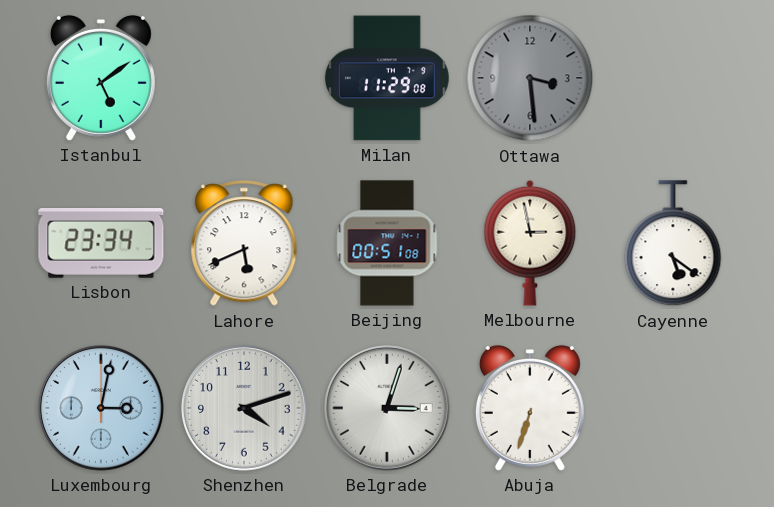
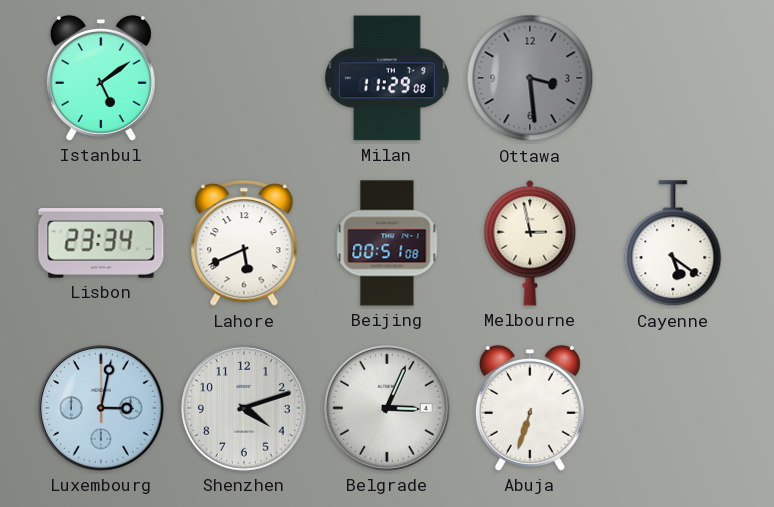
Belgrade: 3:03 -> 3:04
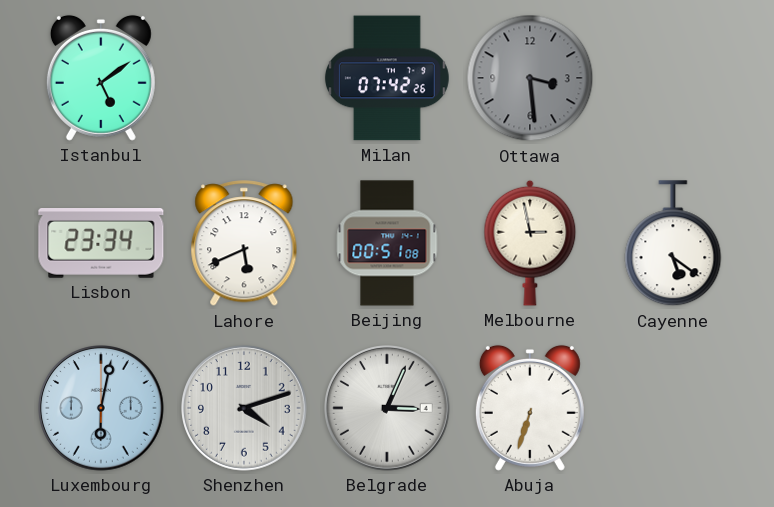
Milan: 11:29 -> 07:42
Luxembourg: 3:02 -> 6:02
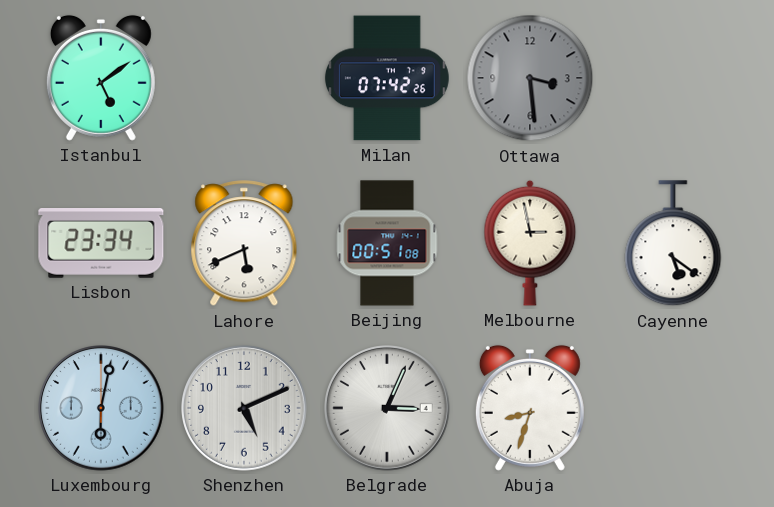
Shenzhen: 4:12 -> 5:11
Abuja: 6:33 -> 8:33
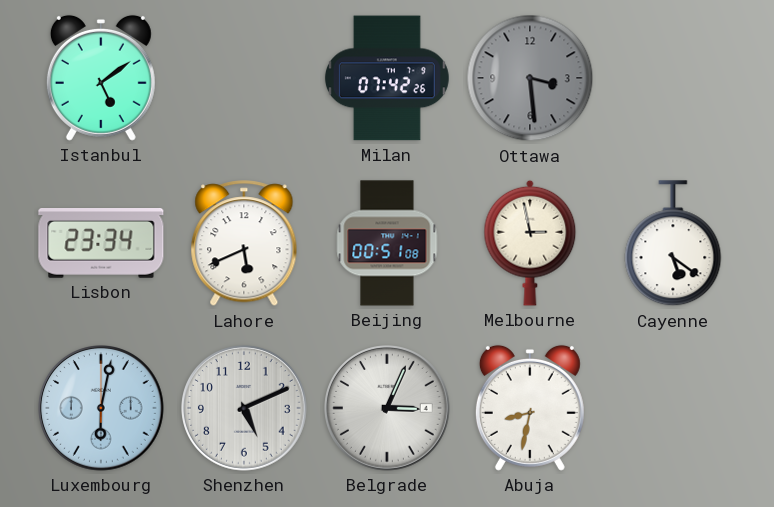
Abuja: 8:33 -> 8:32
